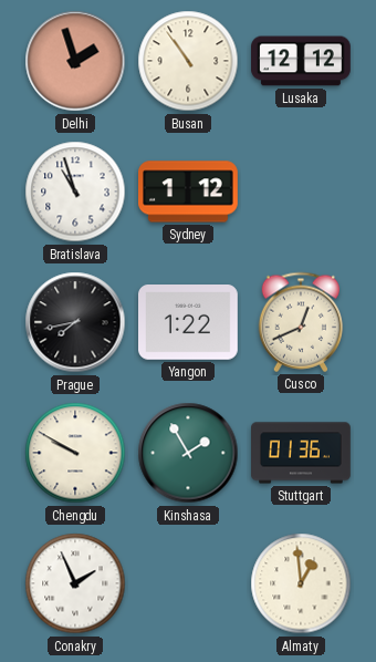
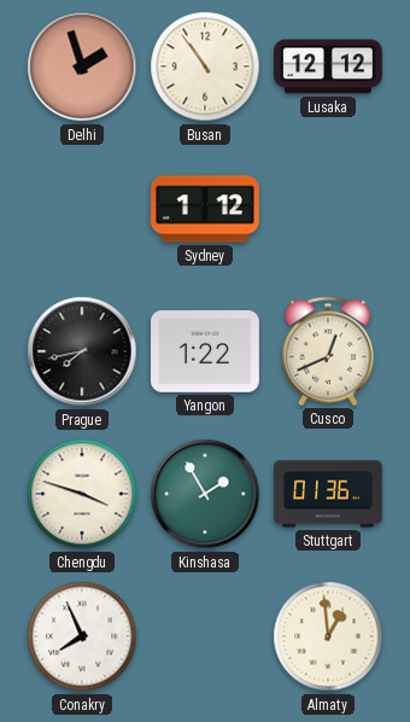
Bratislava: 10:57 -> none
Chengdu: 9:50 -> 3:48
Conakry: 1:56 -> 7:56
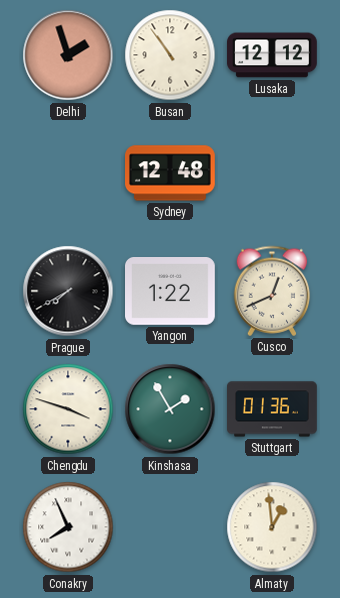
Sydney: 1:12 -> 12:48
Prague: 7:43 -> 7:40
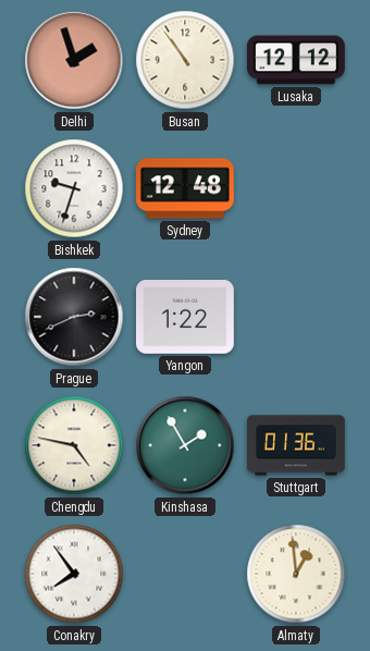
Bishkek: none -> 9:33
Prague: 7:40 -> 2:41
Cusco: 12:41 -> none
Chengdu: 3:48 -> 4:47
Conakry: 7:56 -> 7:54
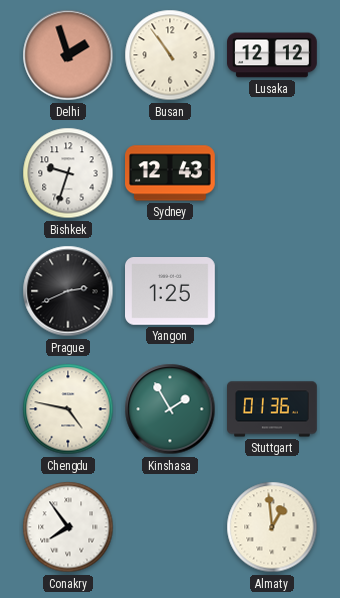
Sydney: 12:48 -> 12:43
Yangon: 1:22 -> 1:25
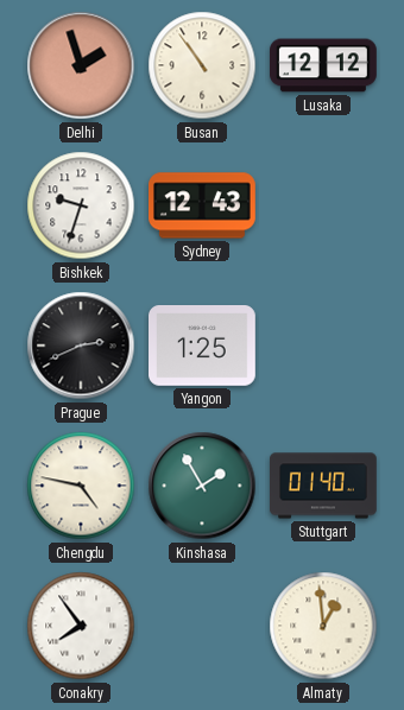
Stuttgart: 01:36 -> 01:40
